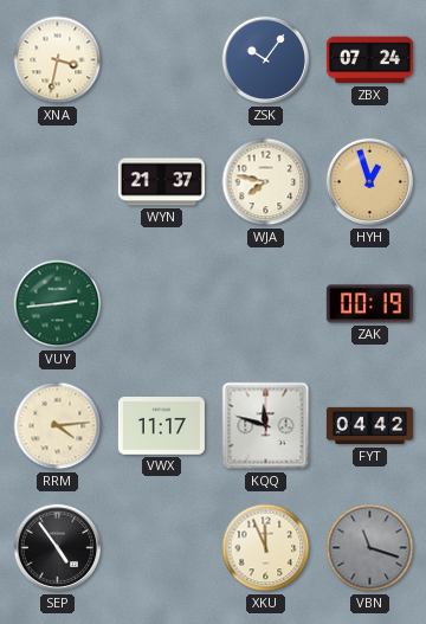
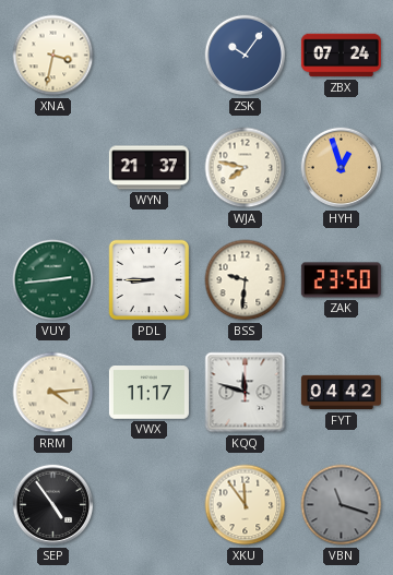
PDL: none -> 8:45
BSS: none -> 9:31
ZAK: 00:19 -> 23:50
XKU: 11:56 -> 11:54
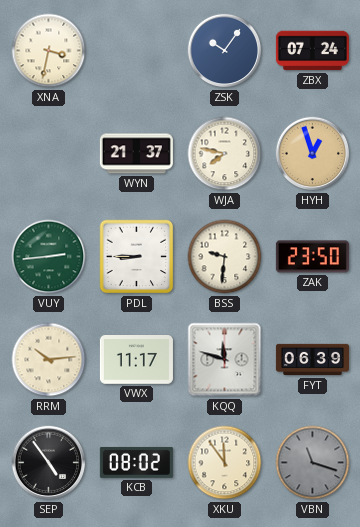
RRM: 4:14 -> 10:14
FYT: 04:42 -> 06:39
KCB: none -> 08:02
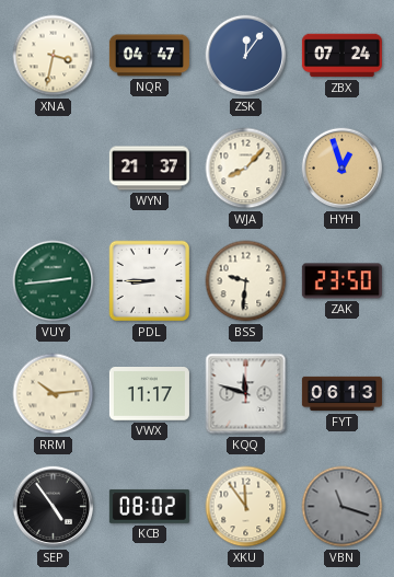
NQR: none -> 04:47
ZSK: 10:06 -> 12:06
WJA: 7:47 -> 8:07
FYT: 06:39 -> 06:13
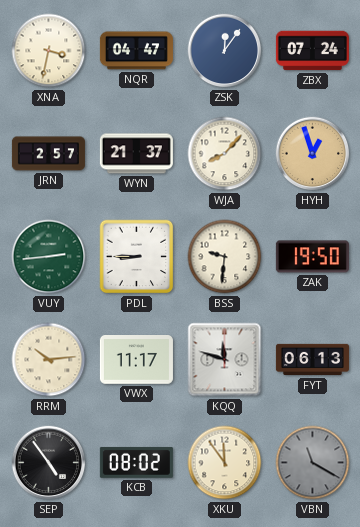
JRN: none -> 2:57
ZAK: 23:50 -> 19:50
VBN: 11:18 -> 11:20
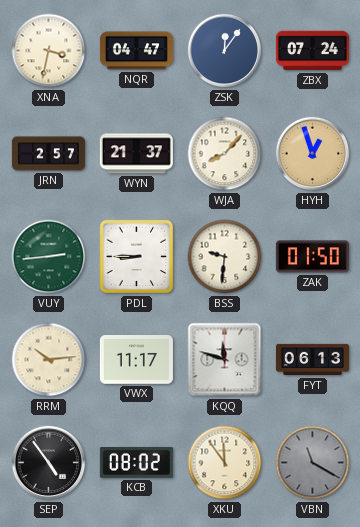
ZAK: 19:50 -> 01:50
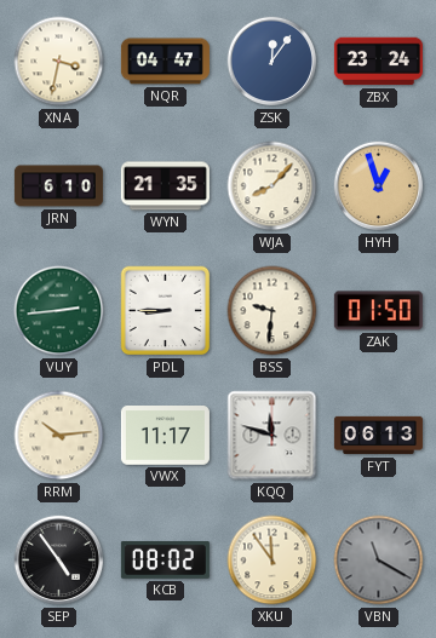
ZBX: 07:24 -> 23:24
JRN: 2:57 -> 6:10
WYN: 21:37 -> 21:35
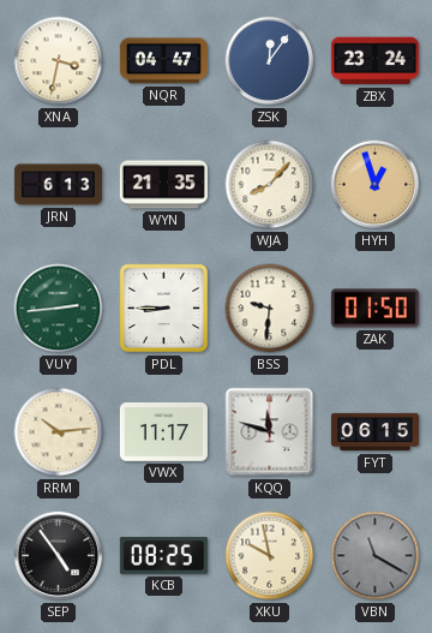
JRN: 6:10 -> 6:13
FYT: 06:13 -> 06:15
KCB: 08:02 -> 08:25
XKU: 11:54 -> 9:58
